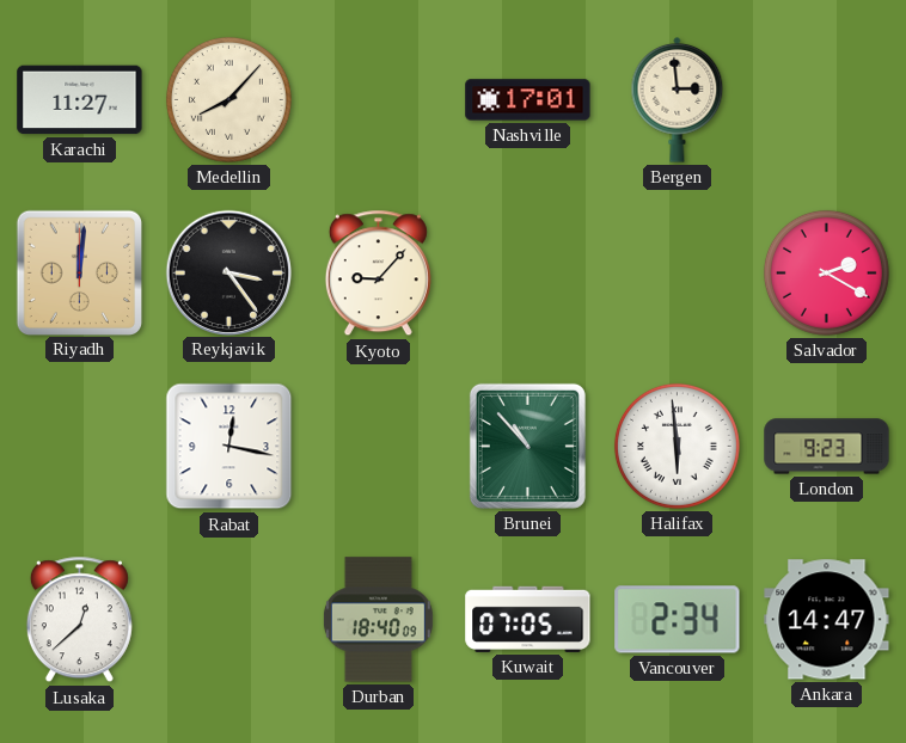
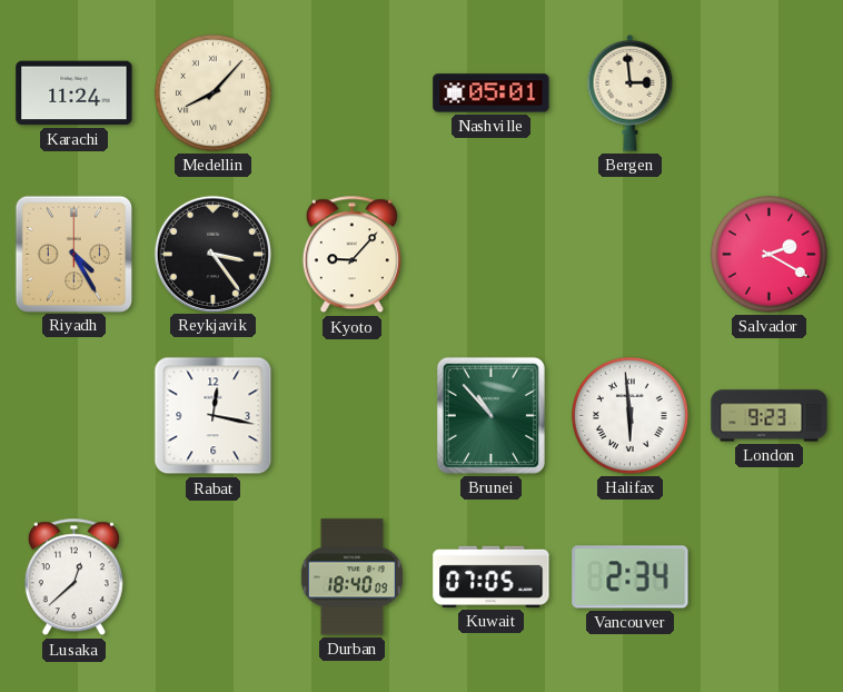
Karachi: 11:27 -> 11:24
Nashville: 17:01 -> 05:01
Riyadh: 12:01 -> 4:25
Ankara: 14:47 -> none
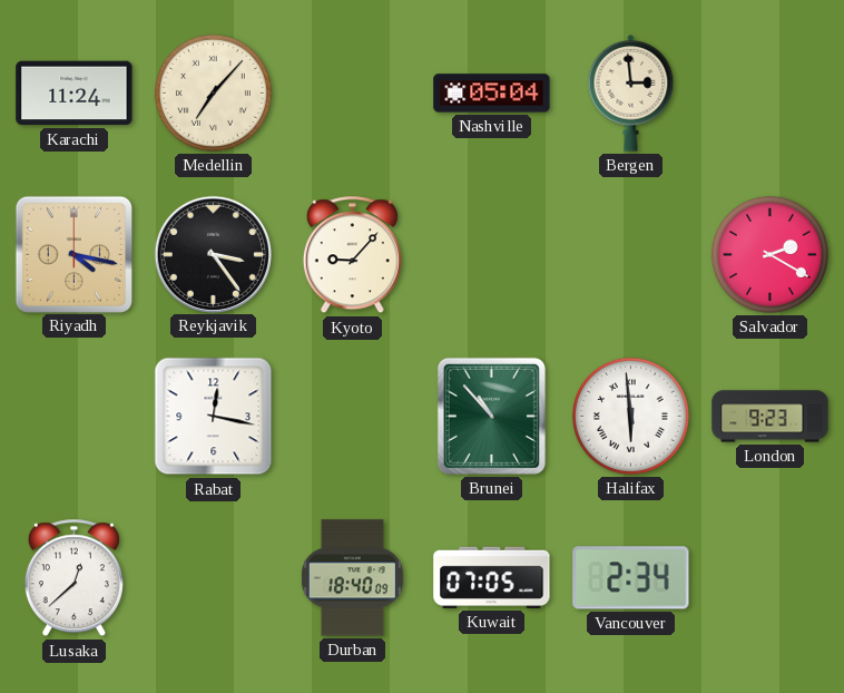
Medellin: 8:07 -> 7:07
Nashville: 05:01 -> 05:04
Riyadh: 4:25 -> 4:17
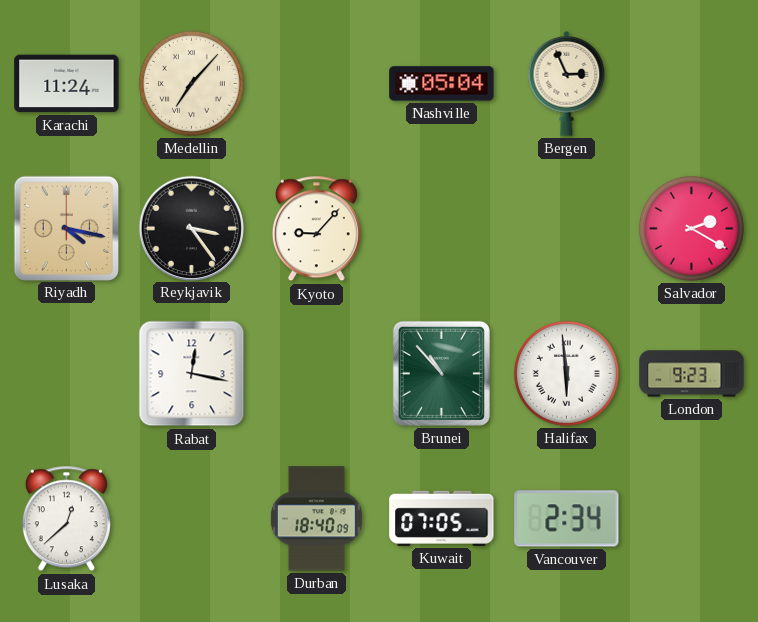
Bergen: 2:59 -> 2:56
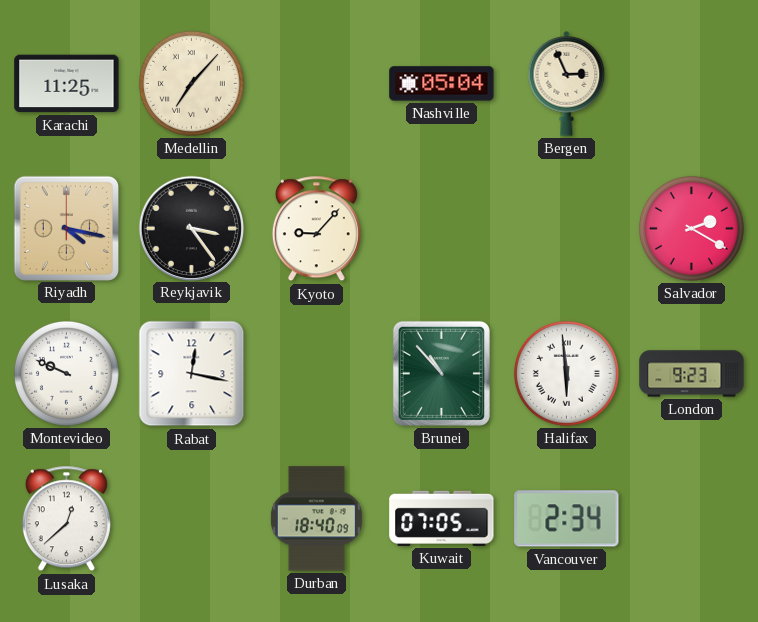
Karachi: 11:24 -> 11:25
Montevideo: none -> 9:49
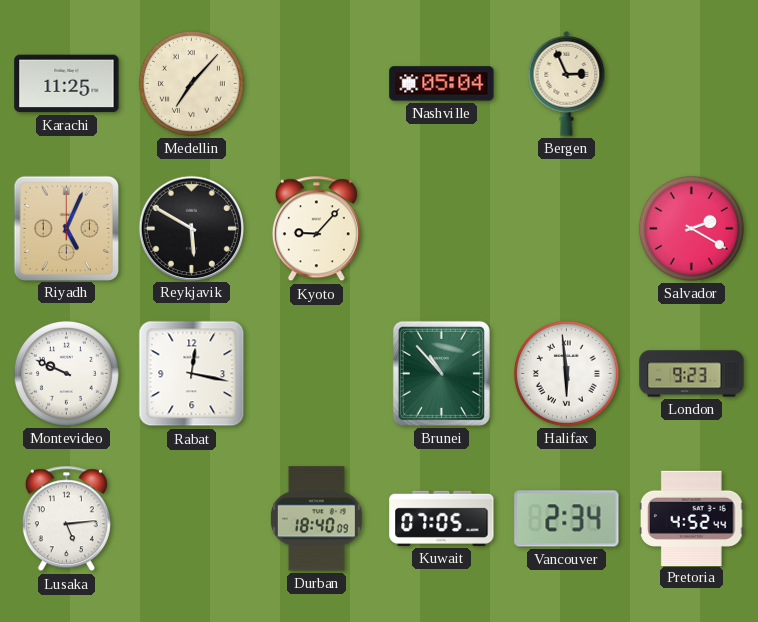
Riyadh: 4:17 -> 5:04
Reykjavik: 3:24 -> 5:50
Lusaka: 12:38 -> 5:14
Pretoria: none -> 4:52
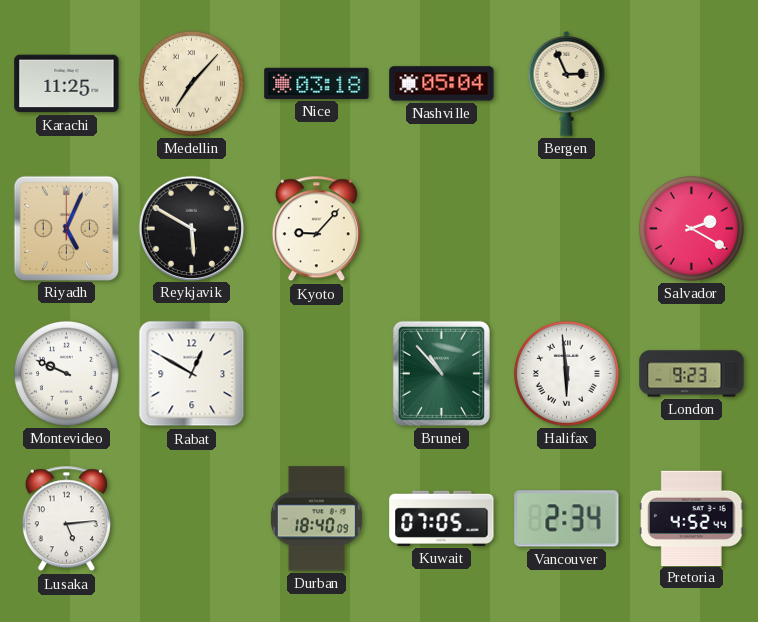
Nice: none -> 03:18
Rabat: 12:17 -> 12:50
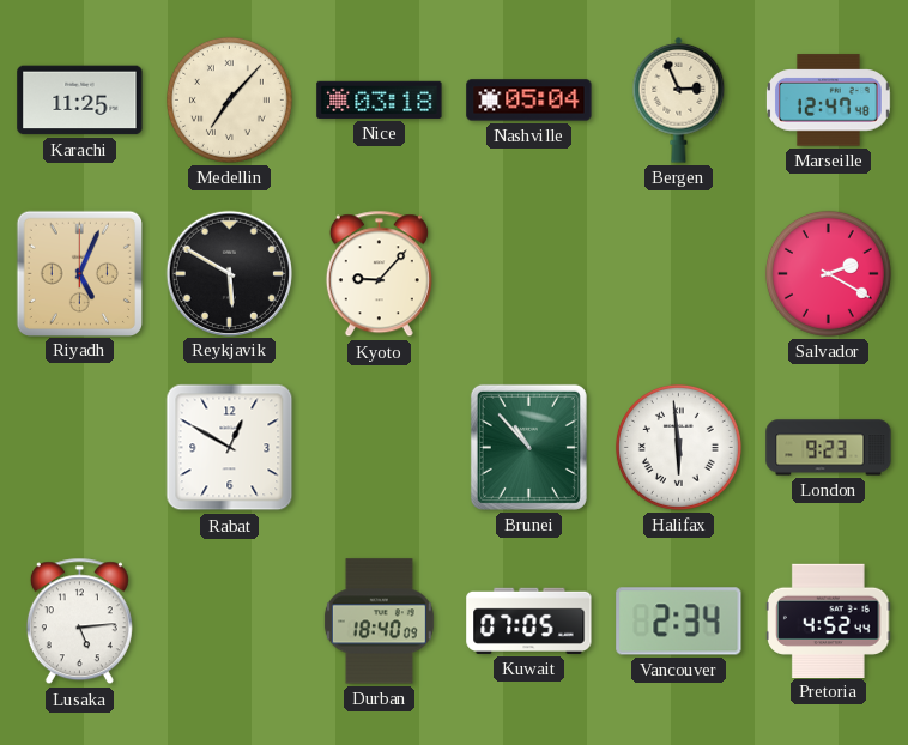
Marseille: none -> 12:47
Montevideo: 9:49 -> none
